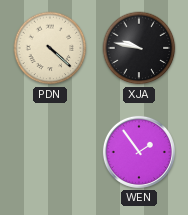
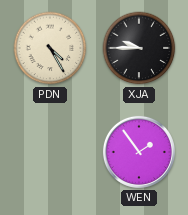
PDN: 4:22 -> 4:25
XJA: 9:47 -> 9:45
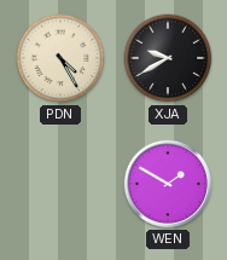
XJA: 9:45 -> 9:40
WEN: 1:54 -> 1:50
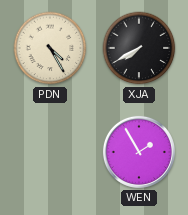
XJA: 9:40 -> 7:40
WEN: 1:50 -> 1:55
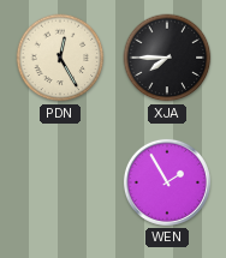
PDN: 4:25 -> 12:25
XJA: 7:40 -> 7:45
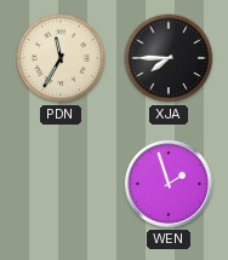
PDN: 12:25 -> 11:35
WEN: 1:55 -> 1:57
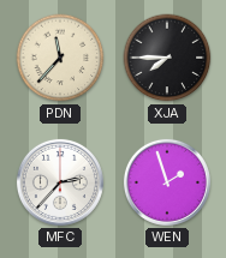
PDN: 11:35 -> 11:37
MFC: none -> 2:37
